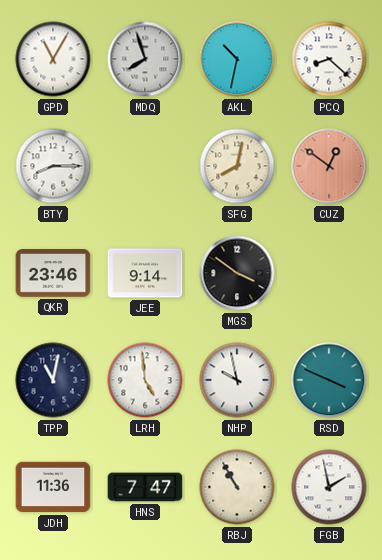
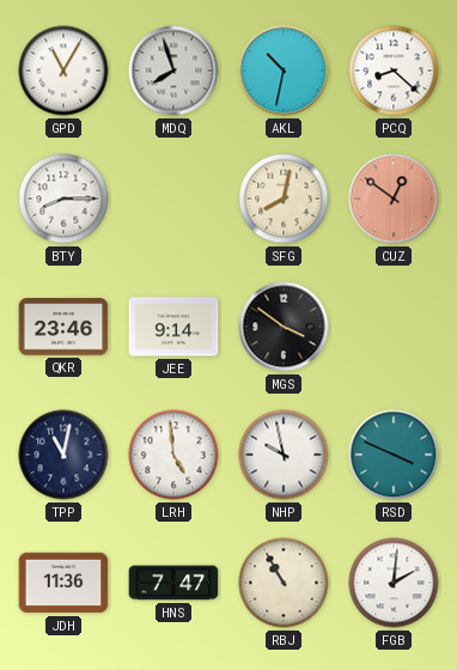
FGB: 1:58 -> 2:01
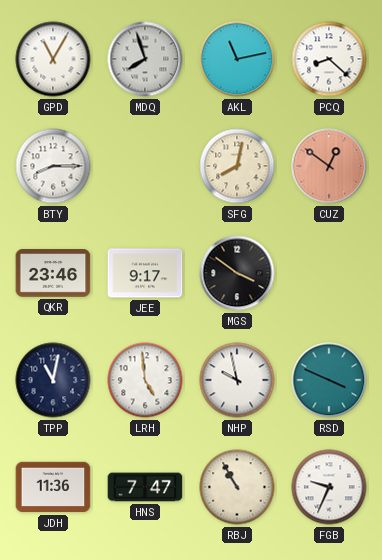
AKL: 10:32 -> 11:13
JEE: 9:14 -> 9:17
FGB: 2:01 -> 9:34
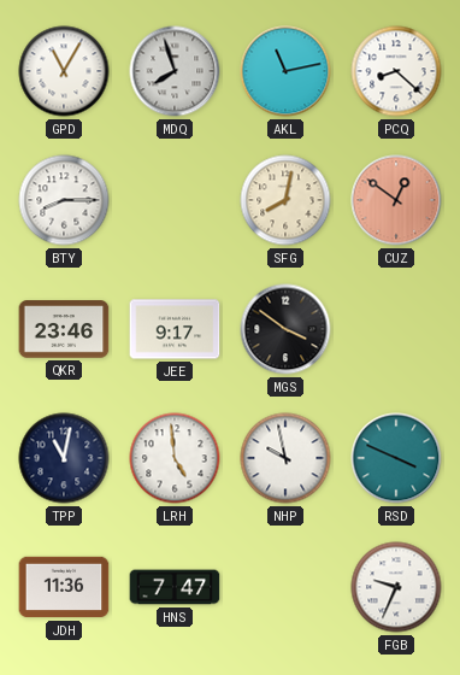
RBJ: 10:55 -> none
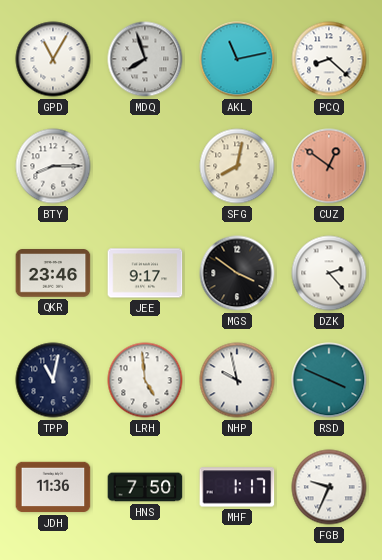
DZK: none -> 2:23
HNS: 7:47 -> 7:50
MHF: none -> 1:17
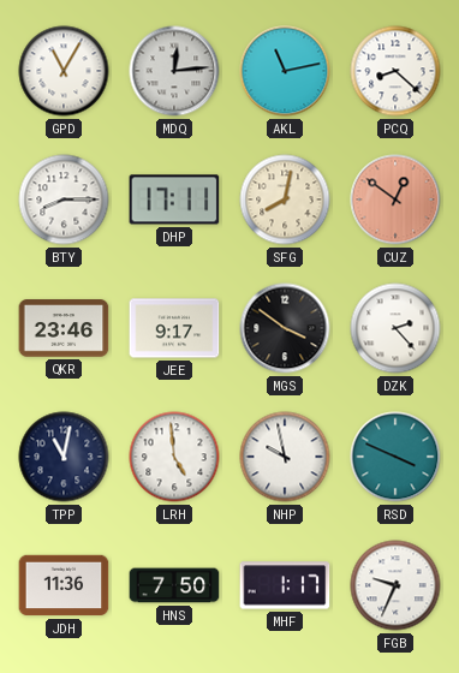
MDQ: 7:57 -> 12:14
DHP: none -> 17:11
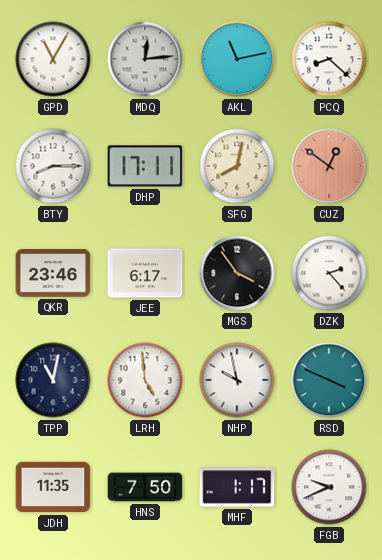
JEE: 9:17 -> 6:17
MGS: 3:51 -> 3:54
JDH: 11:36 -> 11:35
FGB: 9:34 -> 9:41
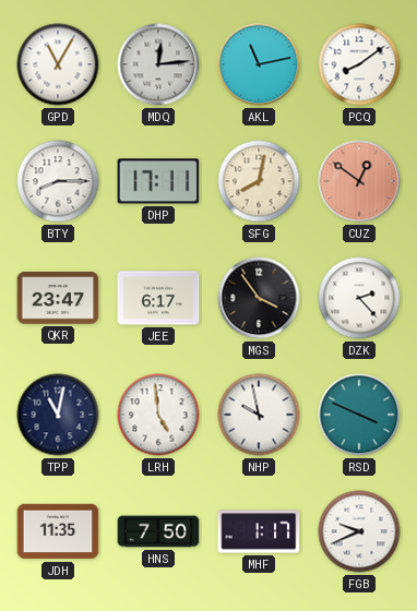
PCQ: 8:22 -> 8:09
QKR: 23:46 -> 23:47
